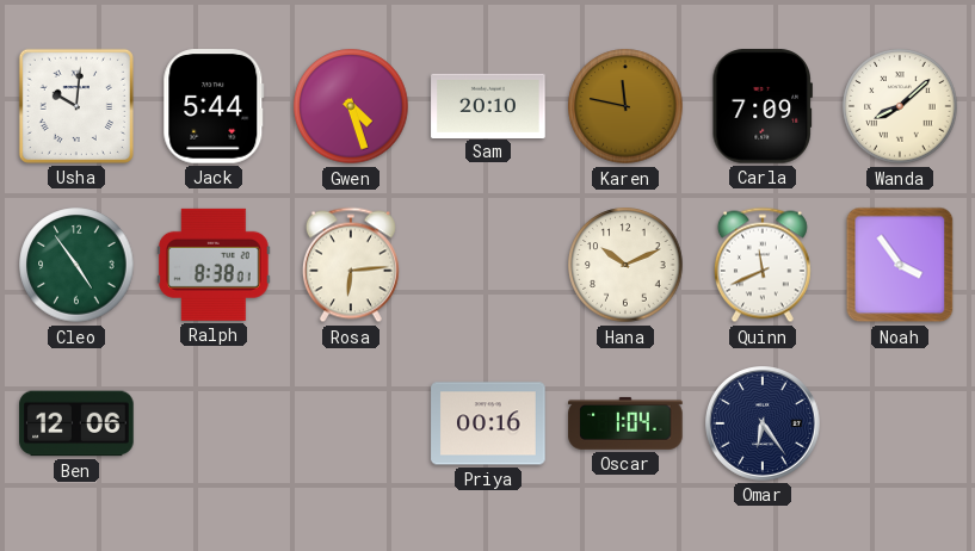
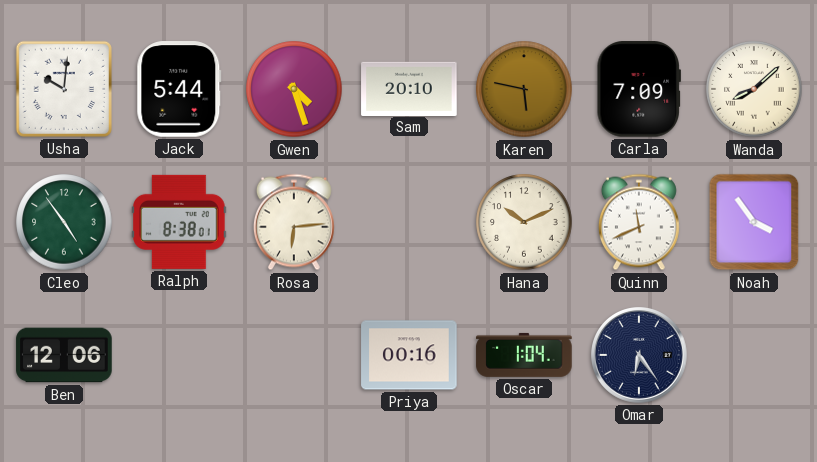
Karen: 11:47 -> 5:47
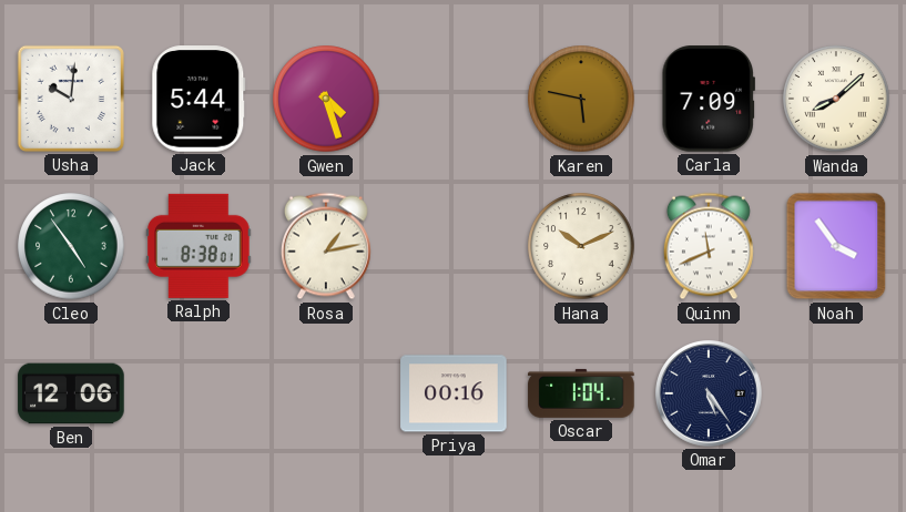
Sam: 20:10 -> none
Rosa: 6:14 -> 1:13
Omar: 6:24 -> 5:24
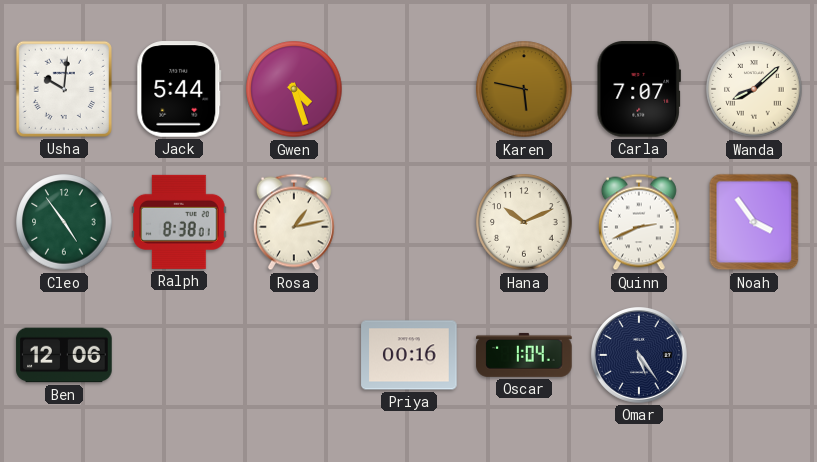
Carla: 7:09 -> 7:07
Quinn: 11:41 -> 2:41
